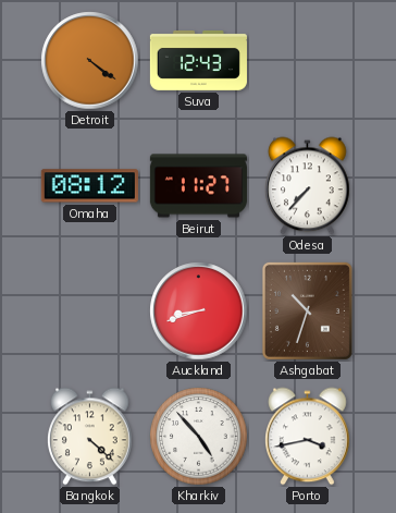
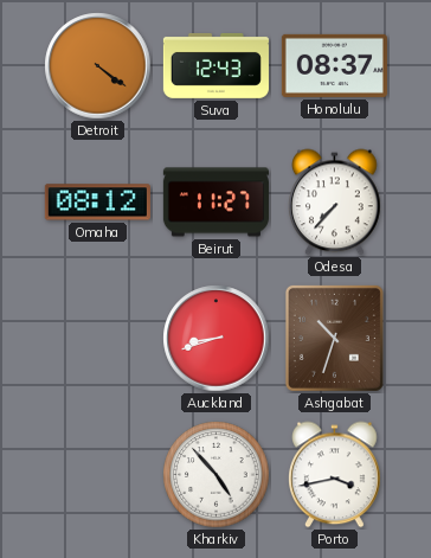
Honolulu: none -> 08:37
Bangkok: 4:22 -> none
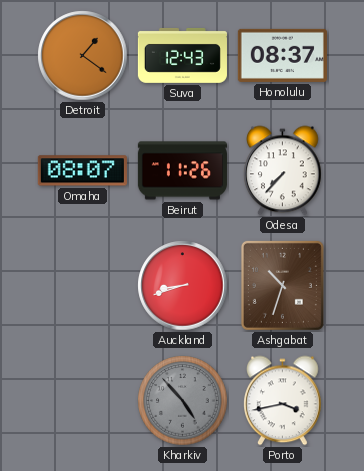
Detroit: 4:21 -> 1:21
Omaha: 08:12 -> 08:07
Beirut: 11:27 -> 11:26
Kharkiv dial: white -> grey
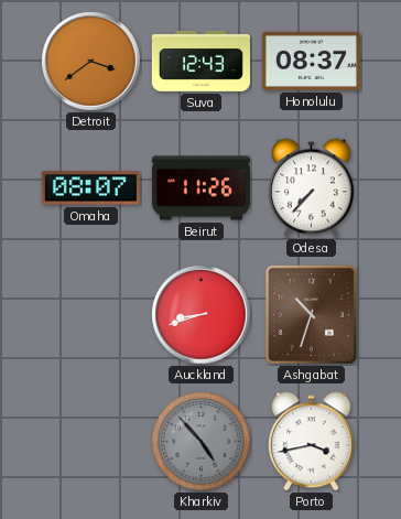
Detroit: 1:21 -> 3:39
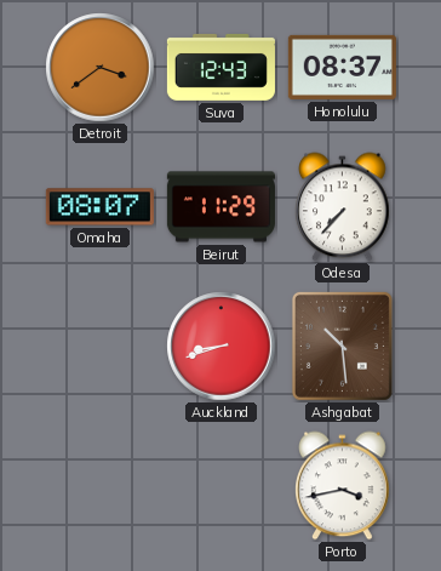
Beirut: 11:26 -> 11:29
Ashgabat: 10:33 -> 10:29
Kharkiv: 4:53 -> none
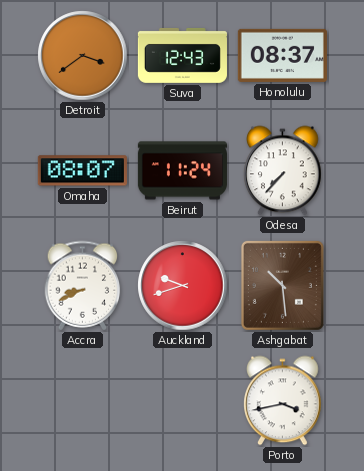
Beirut: 11:29 -> 11:24
Accra: none -> 8:41
Auckland: 8:42 -> 9:42
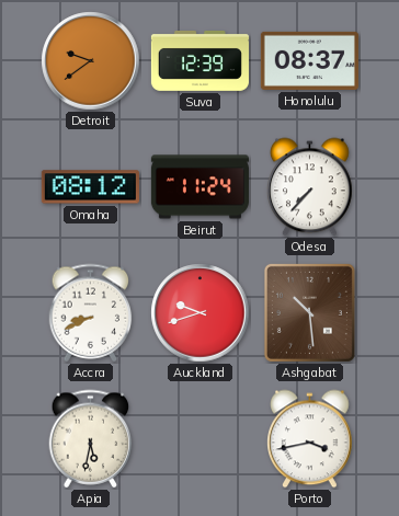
Detroit: 3:39 -> 9:39
Suva: 12:43 -> 12:39
Omaha: 08:07 -> 08:12
Apia: none -> 5:32
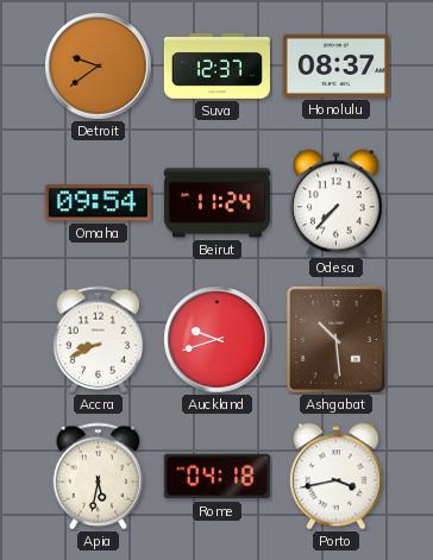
Suva: 12:39 -> 12:37
Omaha: 08:12 -> 09:54
Rome: none -> 04:18
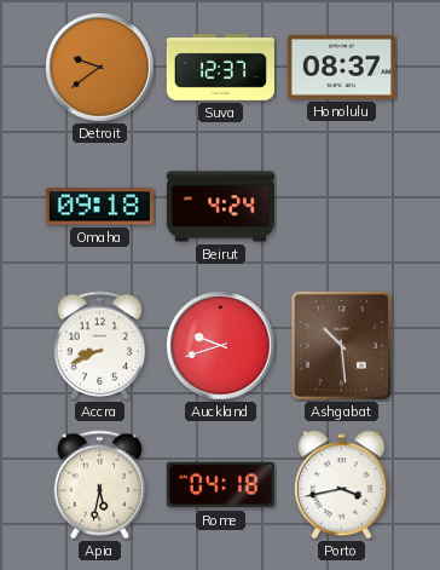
Omaha: 09:54 -> 09:18
Beirut: 11:24 -> 4:24
Odesa: 7:37 -> none
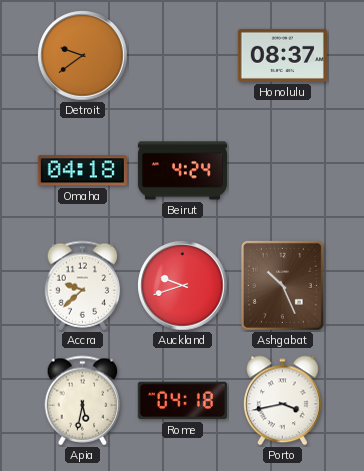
Suva: 12:37 -> none
Omaha: 09:18 -> 04:18
Accra: 8:41 -> 9:38
Ashgabat: 10:29 -> 10:26
